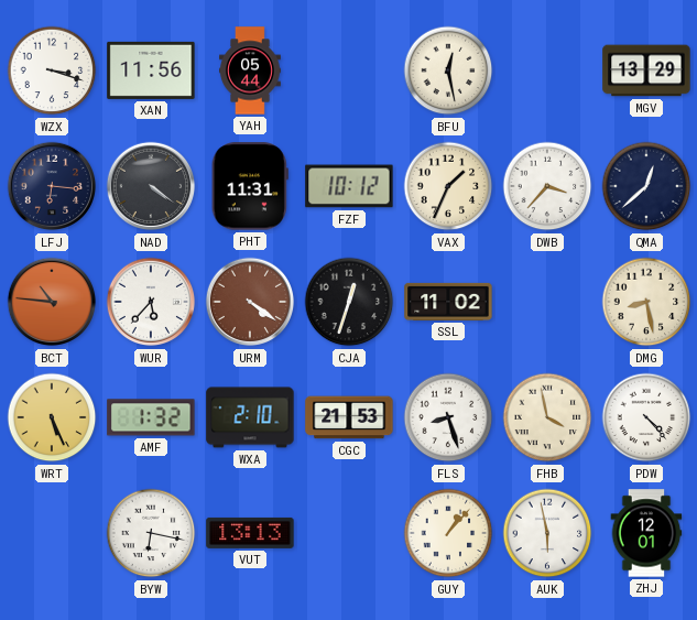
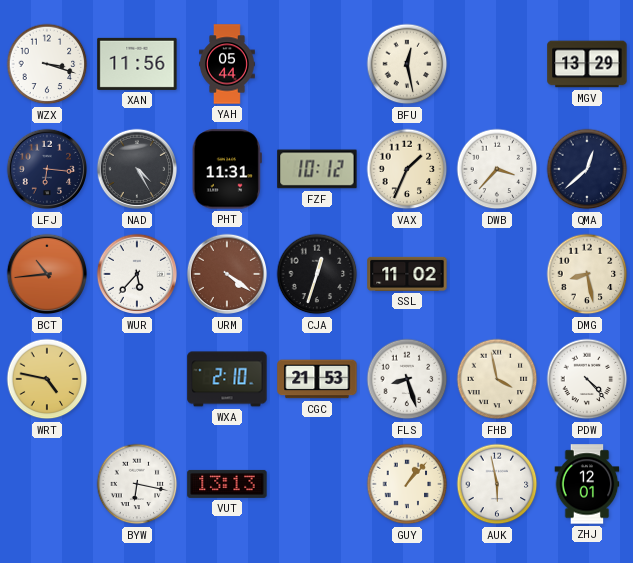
NAD: 4:21 -> 4:25
BCT: 10:46 -> 10:44
WRT: 5:26 -> 4:47
AMF: 1:32 -> none
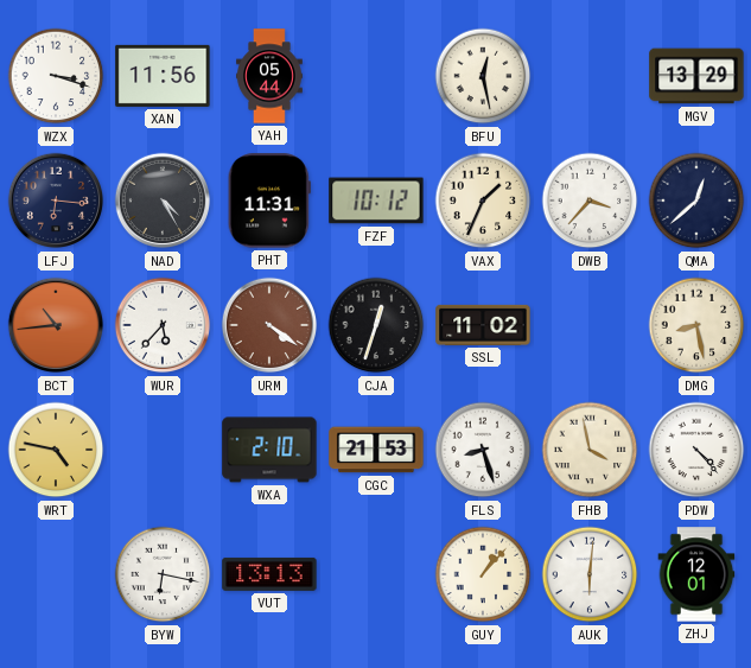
AUK: 5:58 -> 6:01
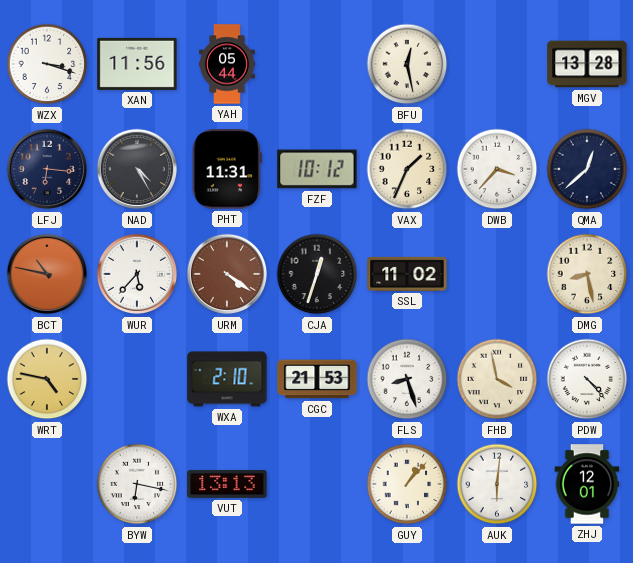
MGV: 13:29 -> 13:28
BCT: 10:44 -> 10:47
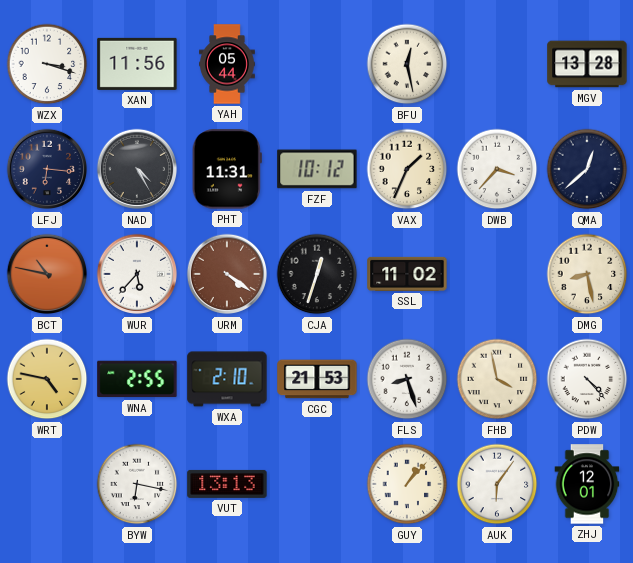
WNA: none -> 2:55
AUK: 6:01 -> 6:06
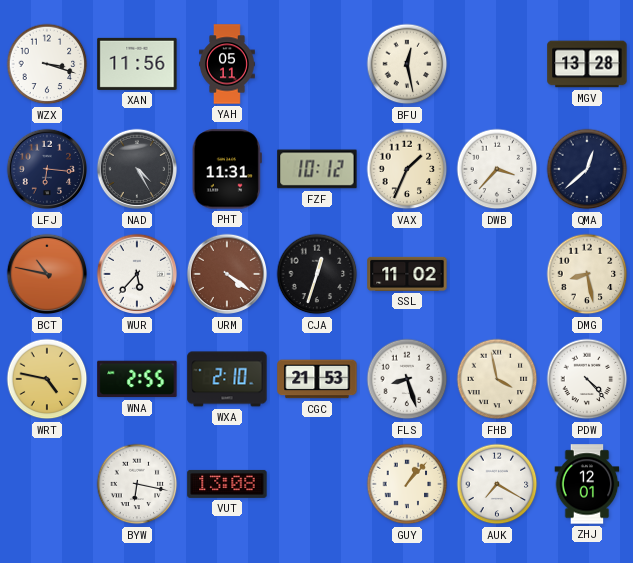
YAH: 05:44 -> 05:11
VUT: 13:13 -> 13:08
AUK: 6:06 -> 7:20
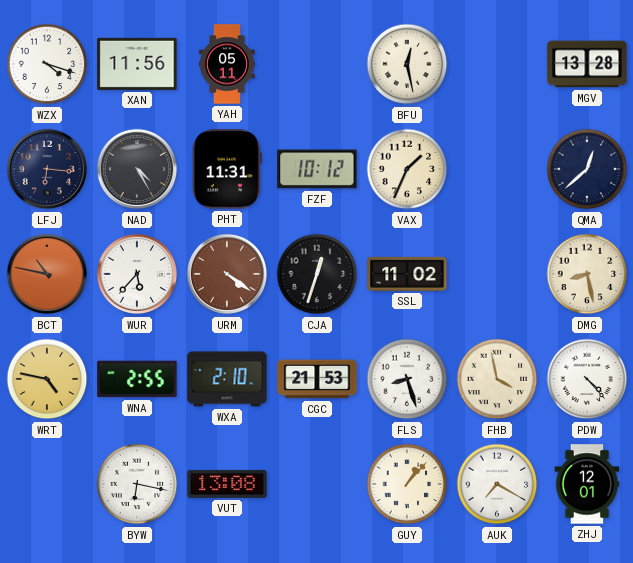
WZX: 3:18 -> 4:18
DWB: 3:37 -> none
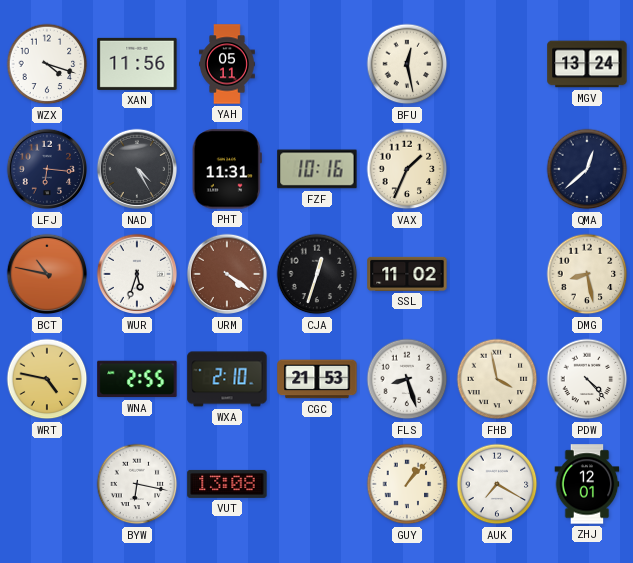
MGV: 13:28 -> 13:24
FZF: 10:12 -> 10:16
WUR: 5:37 -> 5:33
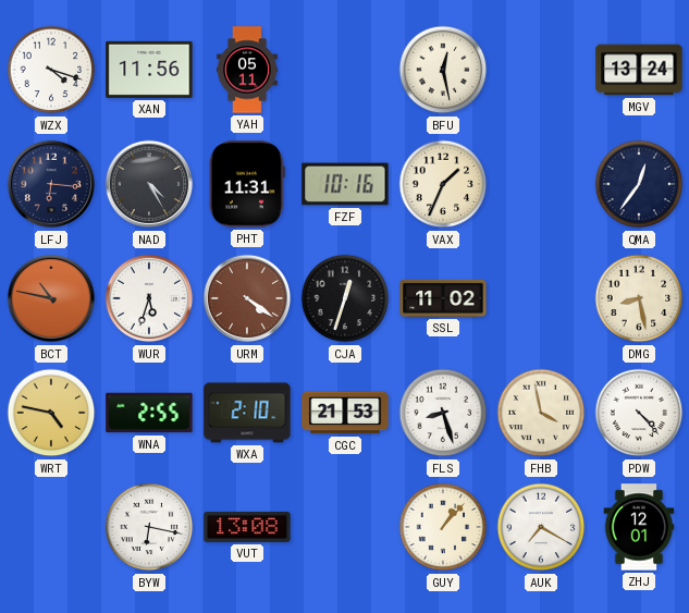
QMA: 12:38 -> 12:36
